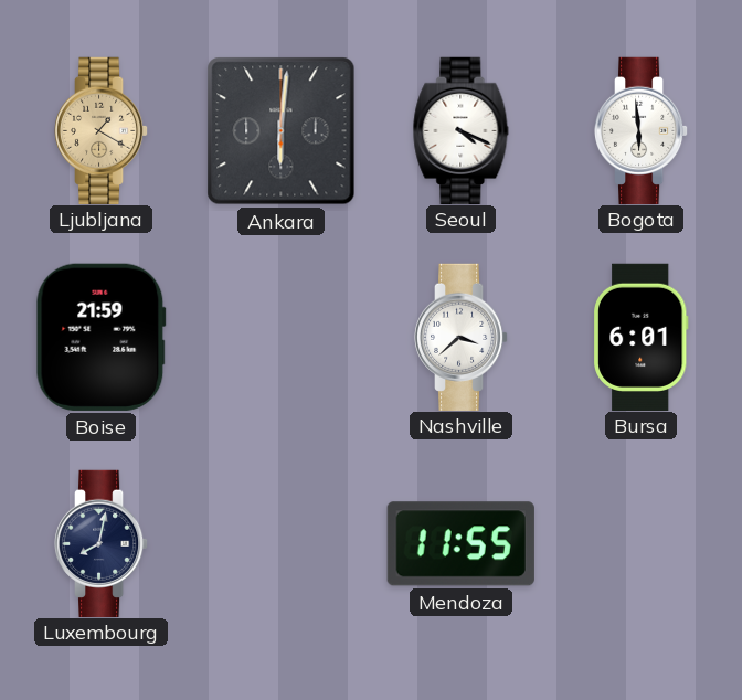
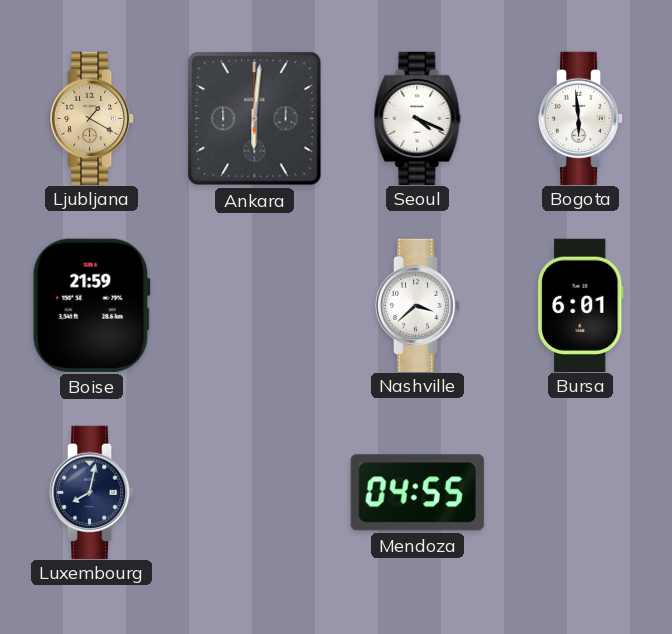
Mendoza: 11:55 -> 04:55
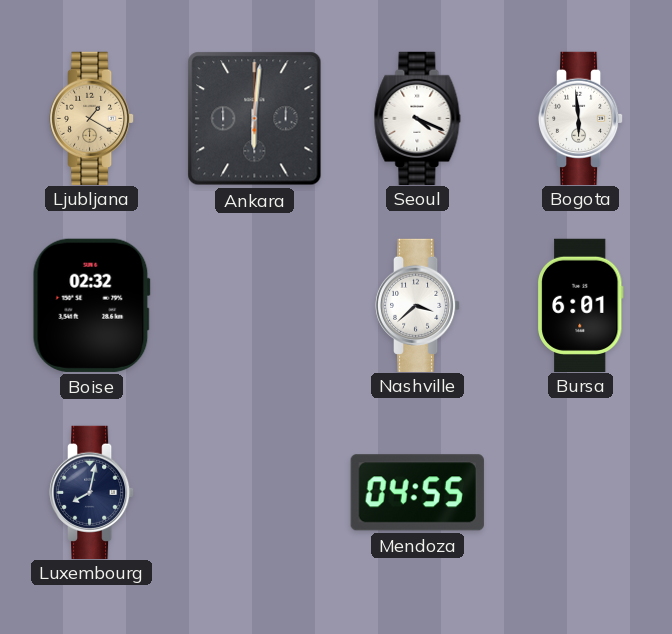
Boise: 21:59 -> 02:32
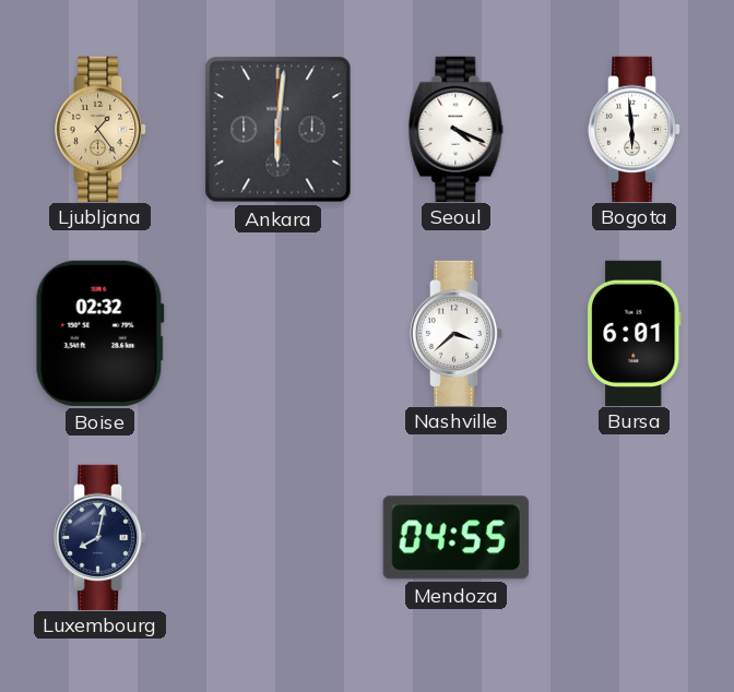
Ljubljana: 1:20 -> 1:24
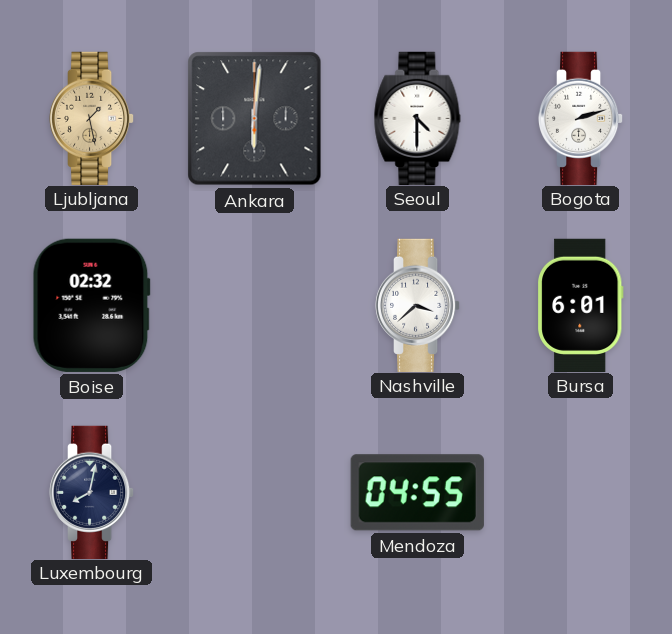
Ljubljana: 1:24 -> 1:28
Seoul: 4:19 -> 4:30
Bogota: 5:59 -> 2:12
